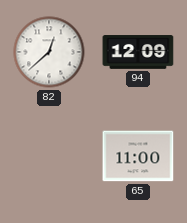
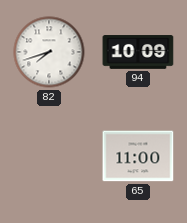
82: 12:38 -> 7:42
94: 12:09 -> 10:09
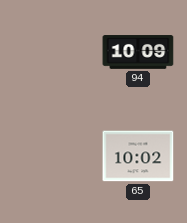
82: 7:42 -> none
65: 11:00 -> 10:02
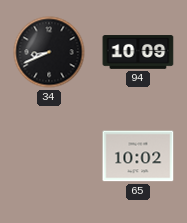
34: none -> 8:41
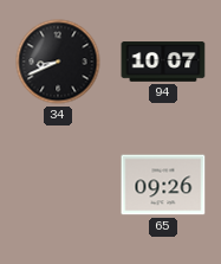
94: 10:09 -> 10:07
65: 10:02 -> 09:26
